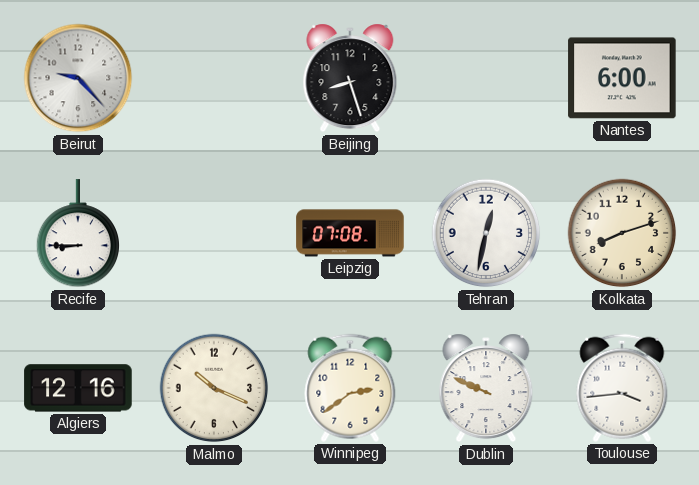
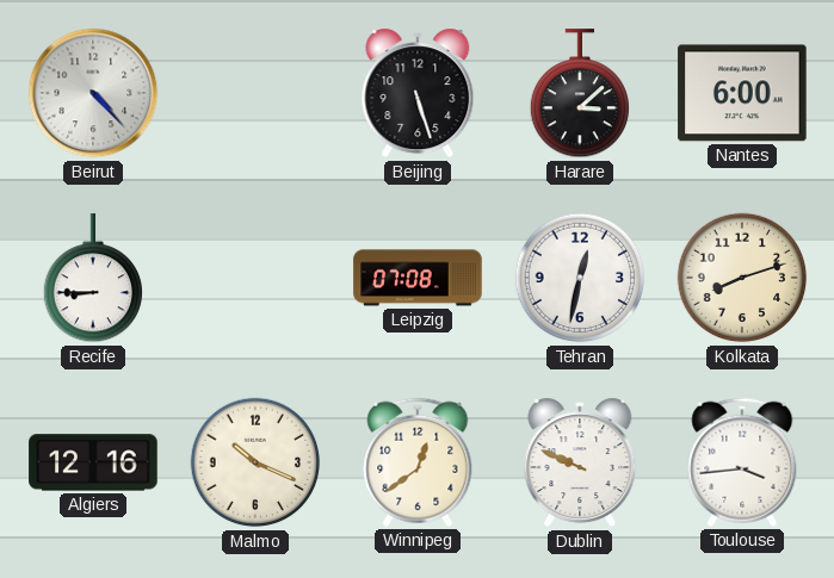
Beirut: 9:23 -> 4:23
Beijing: 8:27 -> 5:27
Harare: none -> 3:08
Winnipeg: 2:39 -> 12:39
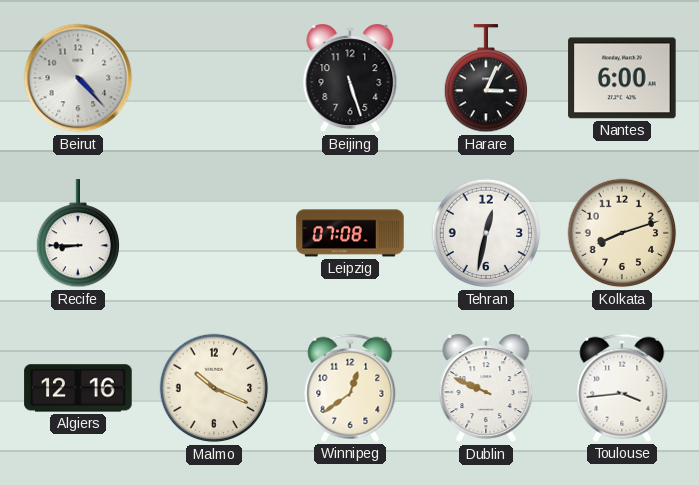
Harare: 3:08 -> 3:04
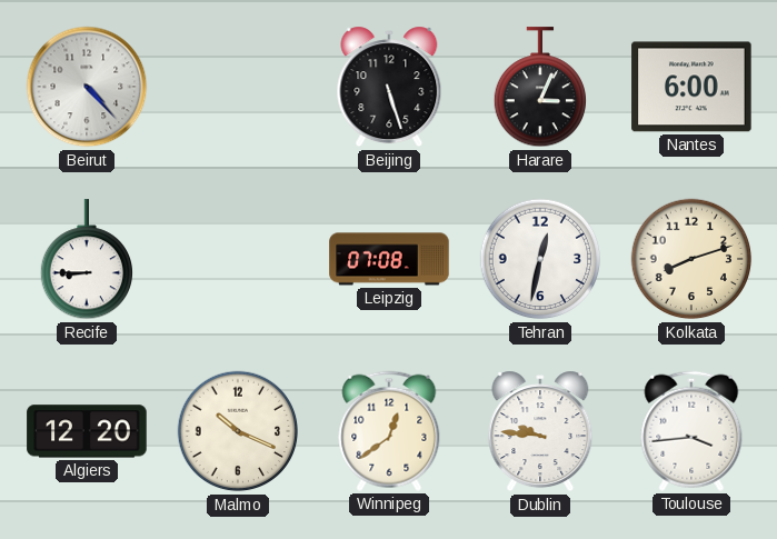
Algiers: 12:16 -> 12:20
Dublin: 9:49 -> 9:46
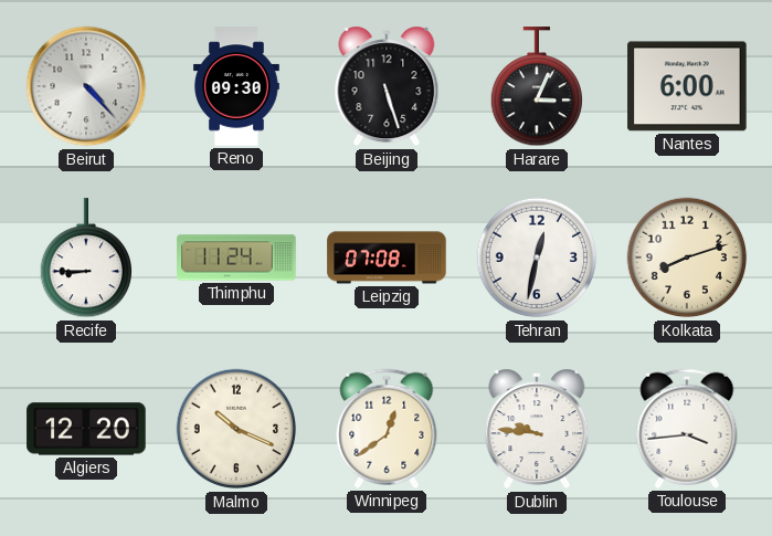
Reno: none -> 09:30
Thimphu: none -> 11:24
